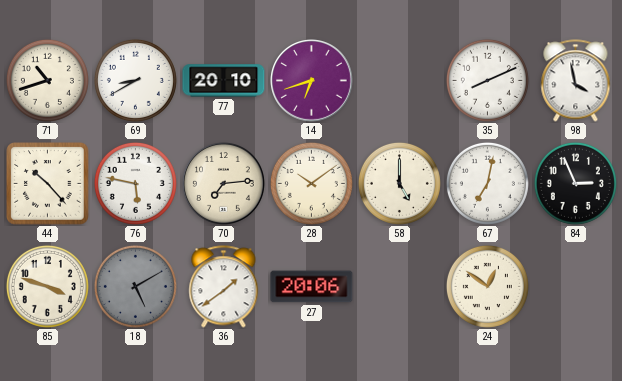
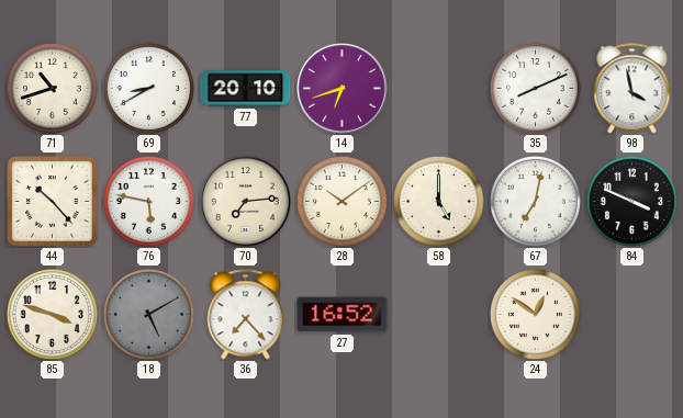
84: 2:56 -> 3:49
36: 1:39 -> 7:23
27: 20:06 -> 16:52
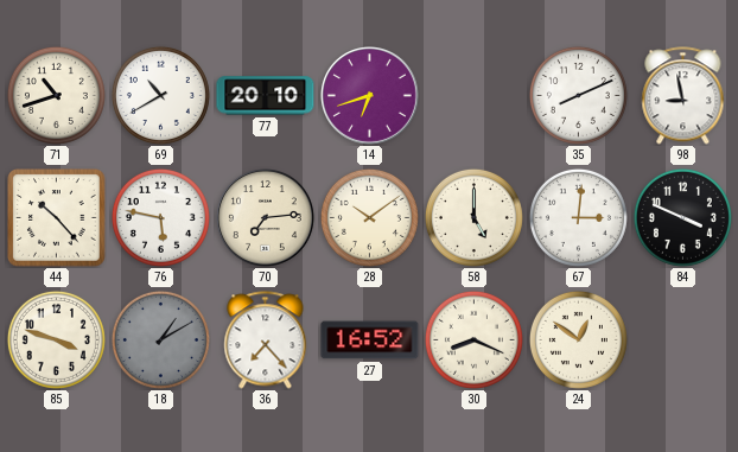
69: 8:40 -> 10:40
98: 3:58 -> 8:58
67: 7:02 -> 3:01
18: 5:10 -> 1:10
30: none -> 8:19
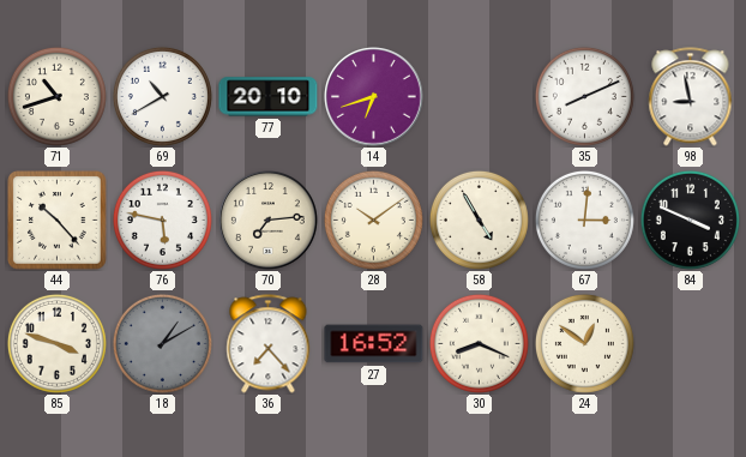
58: 5:00 -> 4:55
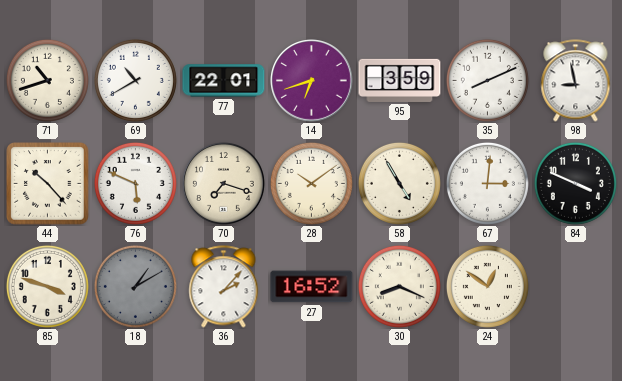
77: 20:10 -> 22:01
95: none -> 3:59
76: 5:47 -> 5:49
70: 7:14 -> 7:18
36: 7:23 -> 2:07
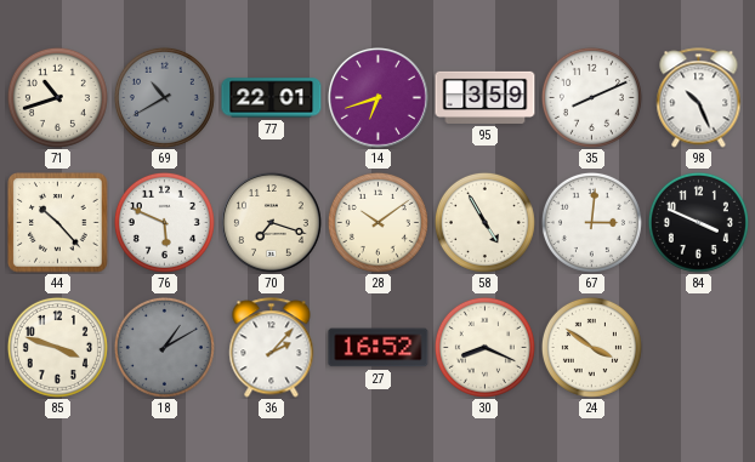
69 dial: white -> grey
98: 8:58 -> 10:26
24: 12:51 -> 3:51
